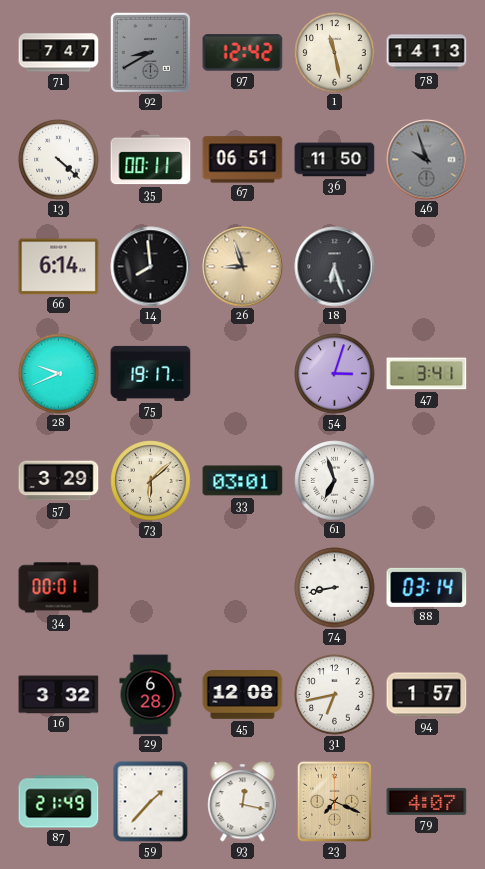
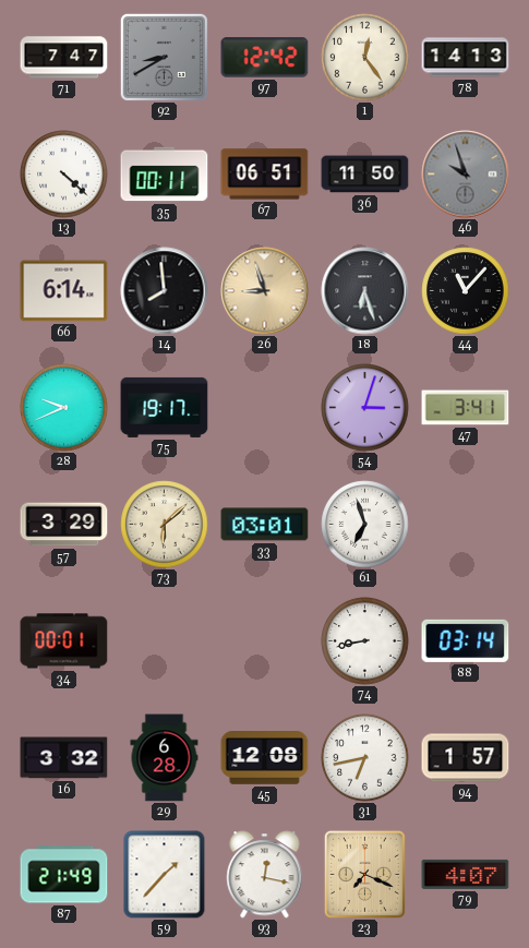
1: 11:28 -> 12:24
44: none -> 11:07
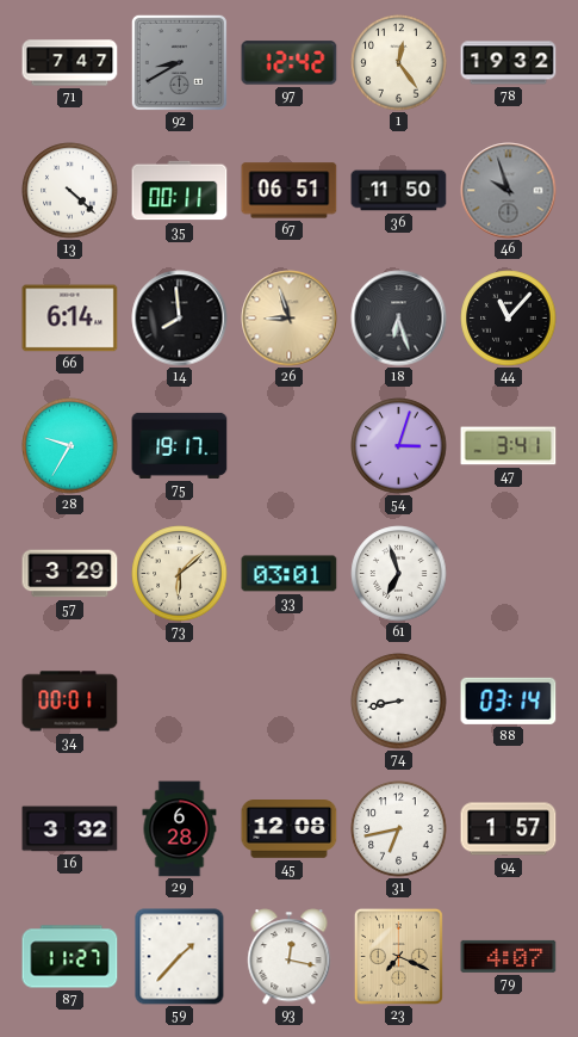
78: 14:13 -> 19:32
28: 9:41 -> 9:35
87: 21:49 -> 11:27
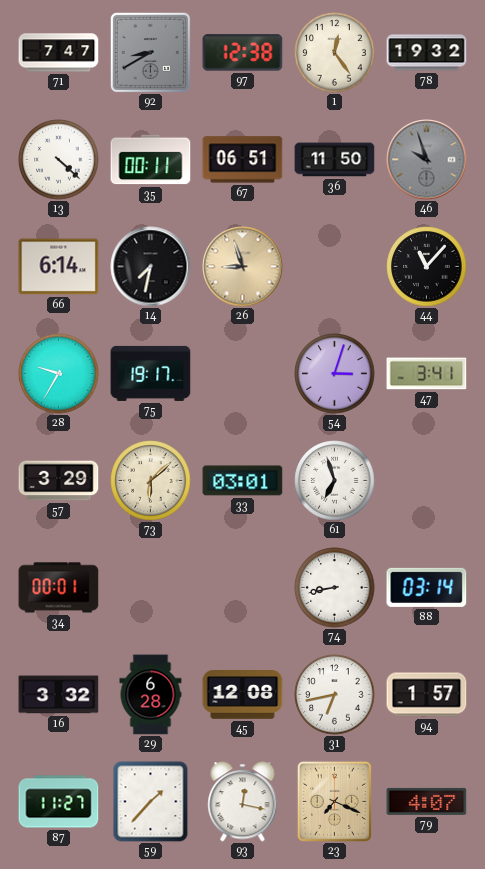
97: 12:42 -> 12:38
14: 7:59 -> 7:32
18: 6:27 -> none
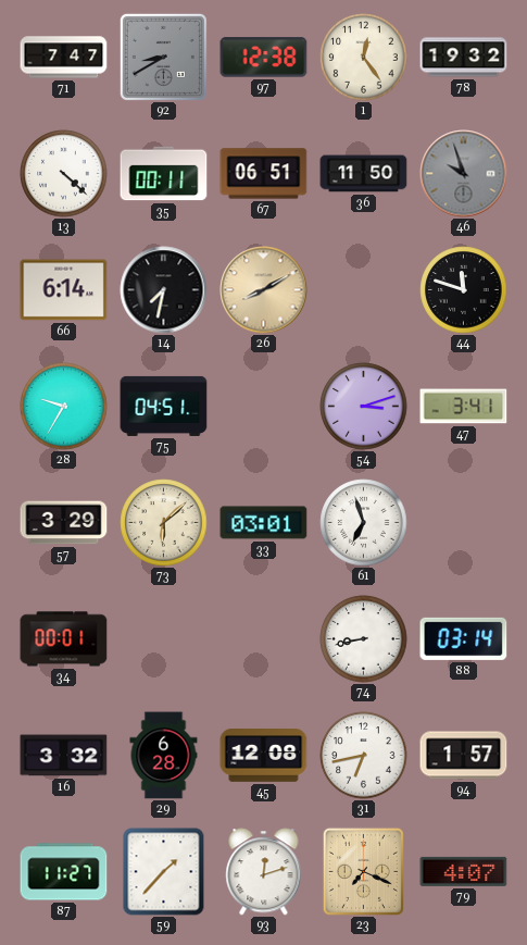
26: 8:57 -> 8:10
44: 11:07 -> 11:48
75: 19:17 -> 04:51
54: 3:03 -> 3:12
93: 12:17 -> 12:12
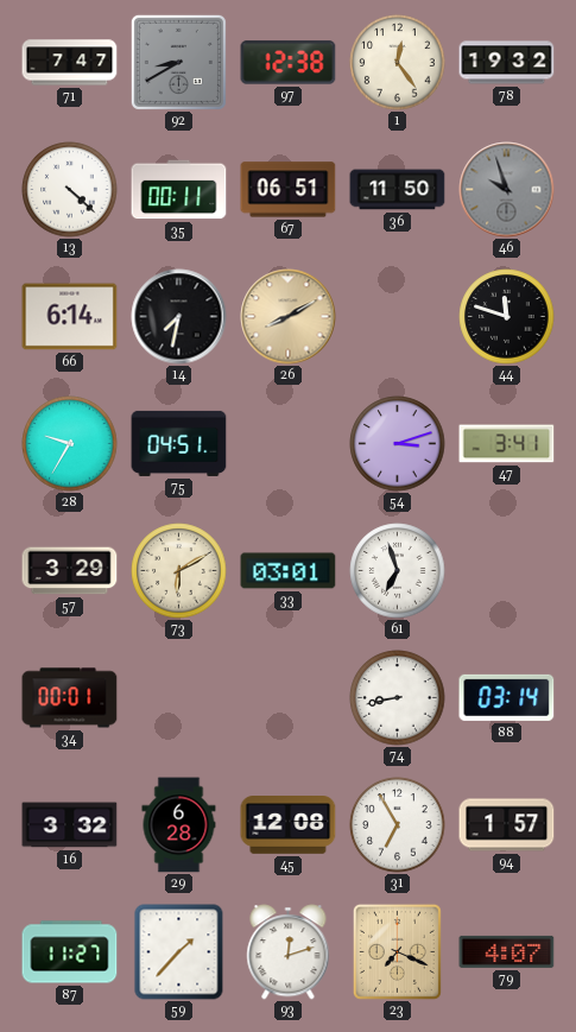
73: 6:08 -> 6:10
31: 6:43 -> 6:55
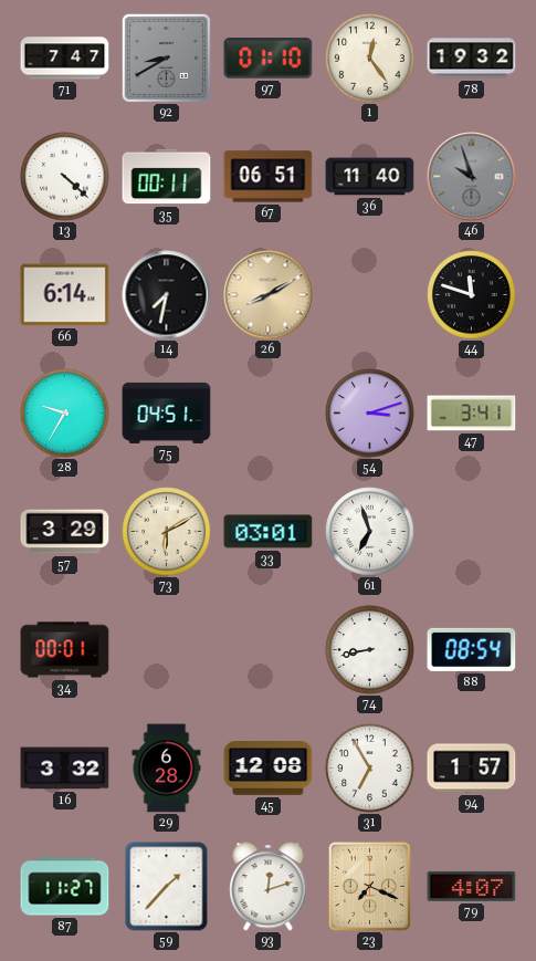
97: 12:38 -> 01:10
36: 11:50 -> 11:40
88: 03:14 -> 08:54
